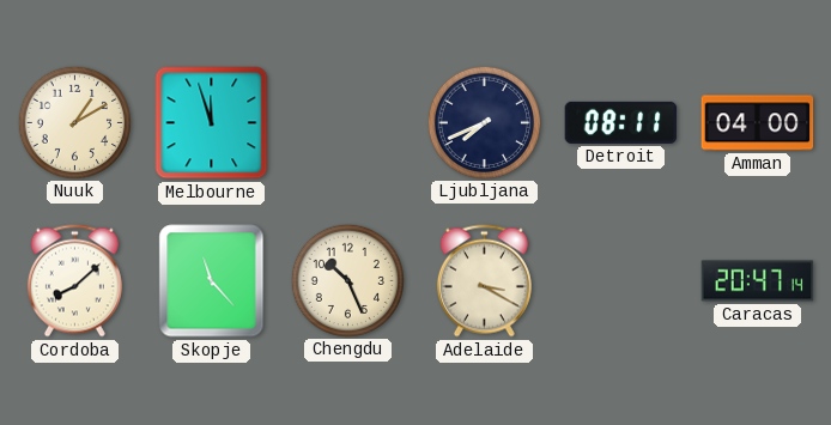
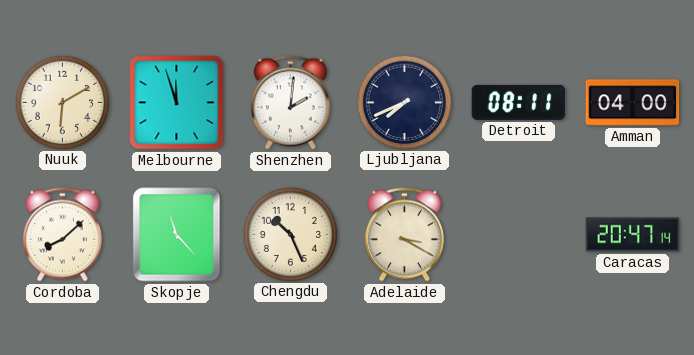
Nuuk: 1:10 -> 6:10
Shenzhen: none -> 2:01
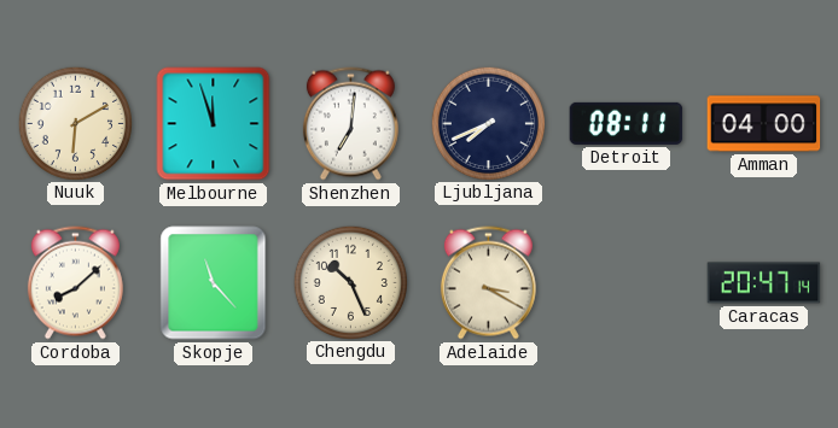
Shenzhen: 2:01 -> 7:01
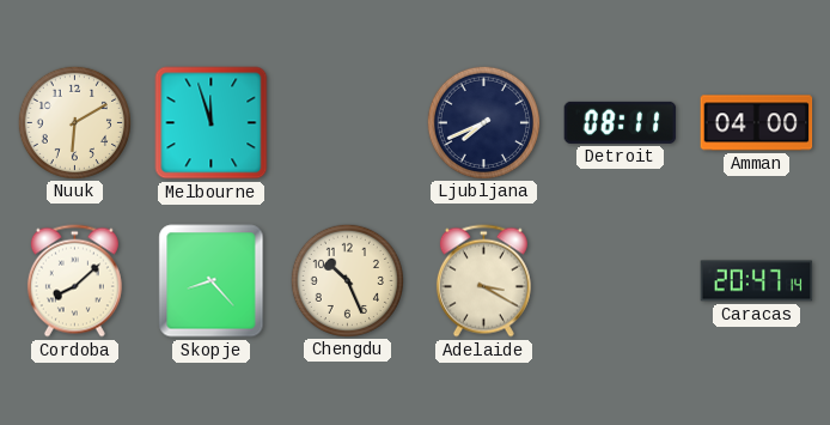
Shenzhen: 7:01 -> none
Skopje: 11:23 -> 8:23
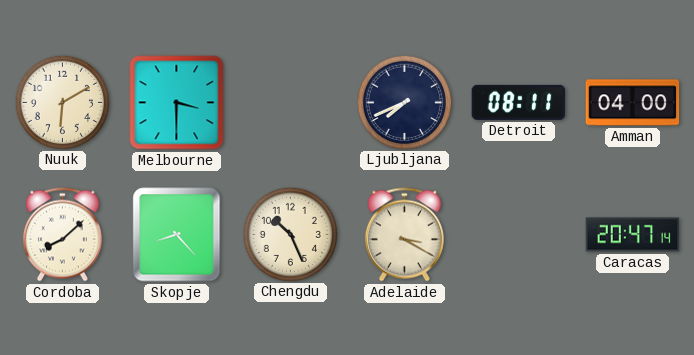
Melbourne: 11:57 -> 3:30
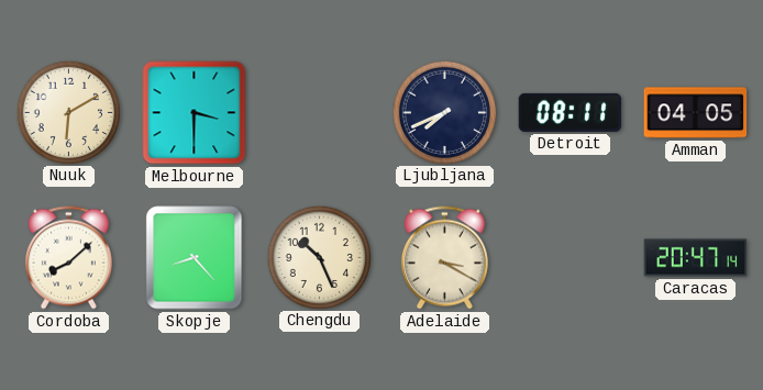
Amman: 04:00 -> 04:05
